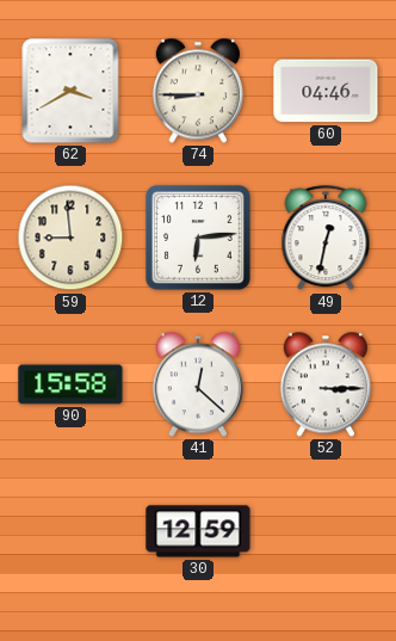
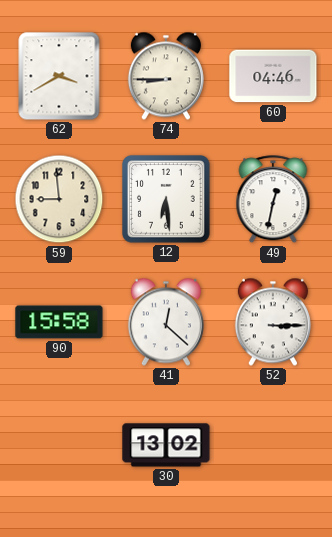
12: 6:14 -> 6:29
30: 12:59 -> 13:02
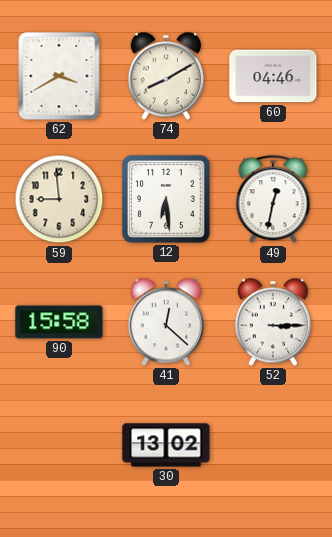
74: 8:45 -> 8:10
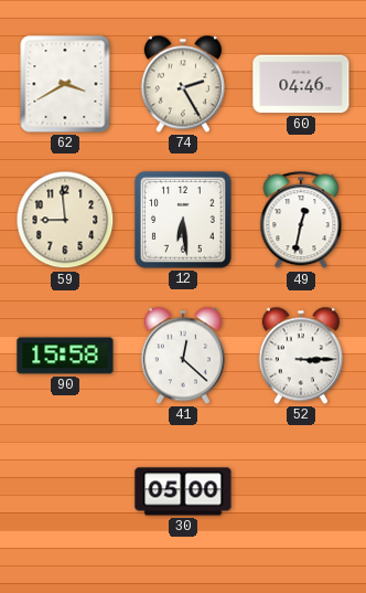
74: 8:10 -> 2:25
30: 13:02 -> 05:00
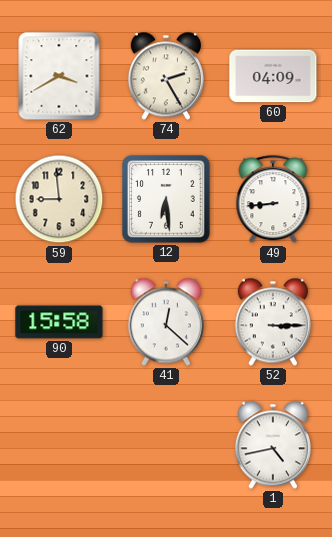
60: 04:46 -> 04:09
49: 12:32 -> 8:44
30: 05:00 -> none
1: none -> 4:43
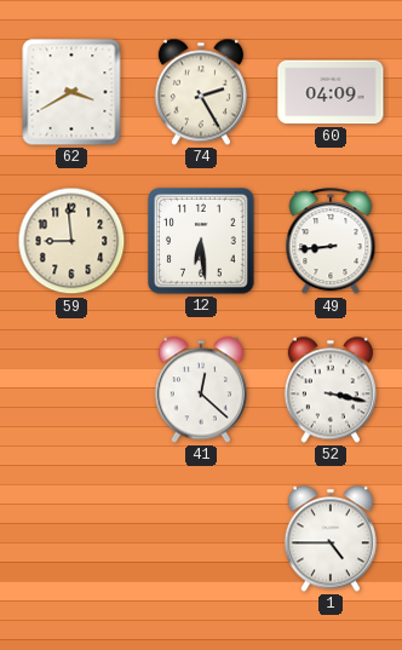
90: 15:58 -> none
52: 3:15 -> 3:17
1: 4:43 -> 4:45
